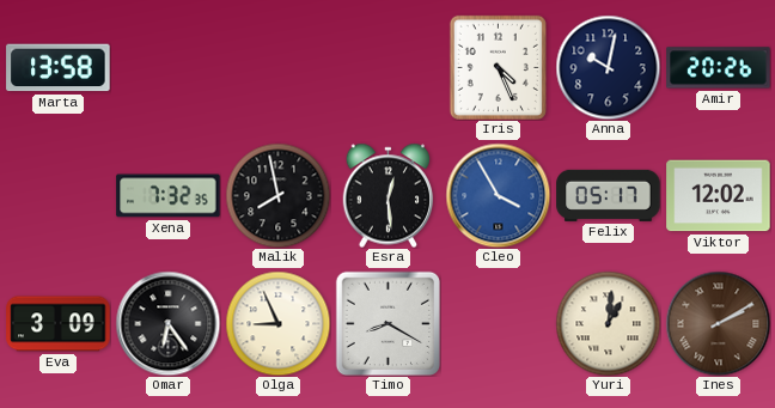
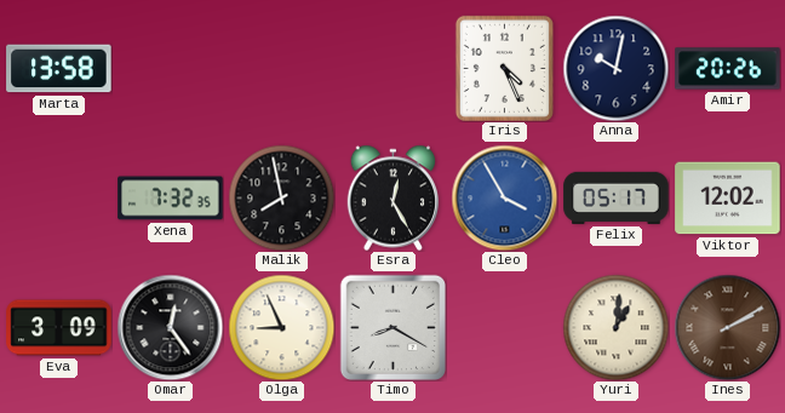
Esra: 12:29 -> 12:25
Omar: 6:24 -> 12:24
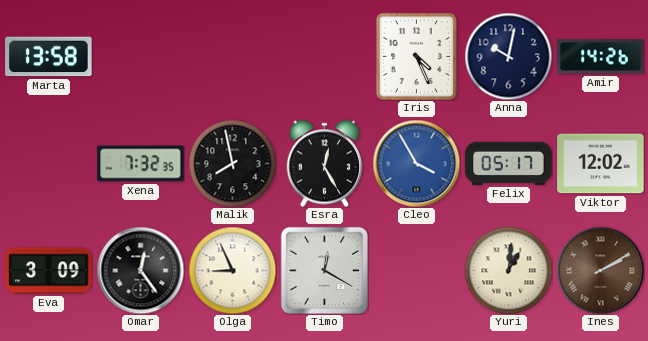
Amir: 20:26 -> 14:26
Timo: 8:20 -> 12:20
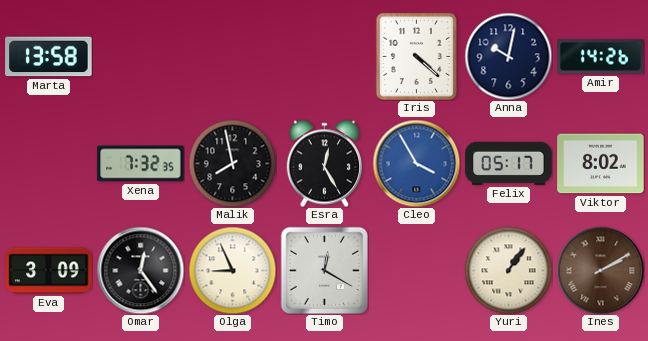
Iris: 4:26 -> 4:22
Viktor: 12:02 -> 8:02
Yuri: 1:01 -> 1:06
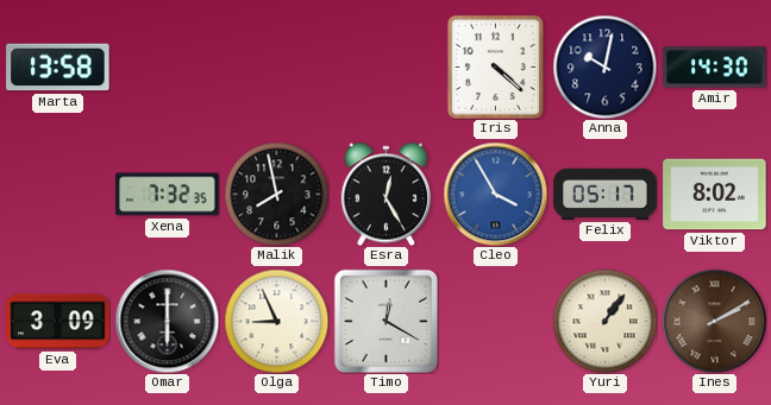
Amir: 14:26 -> 14:30
Omar: 12:24 -> 6:00
